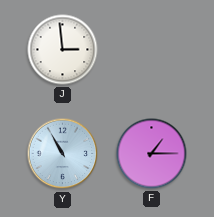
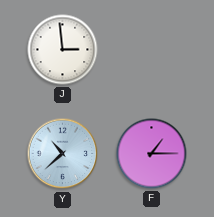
Y: 10:55 -> 10:38
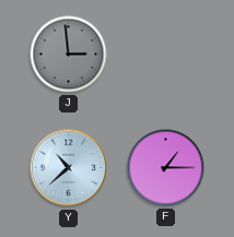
J dial: white -> grey
